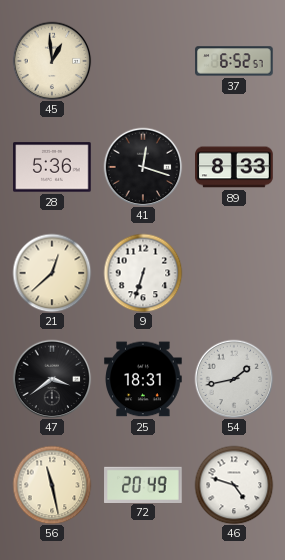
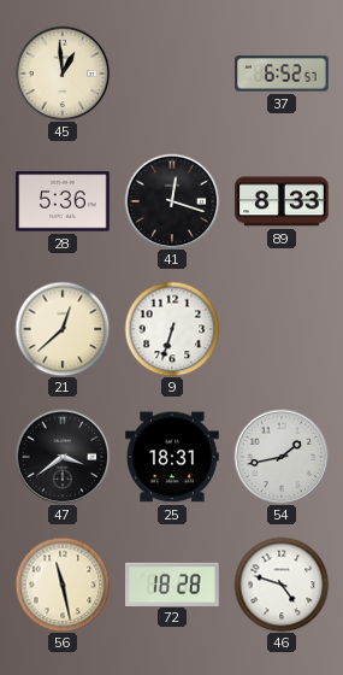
72: 20:49 -> 18:28
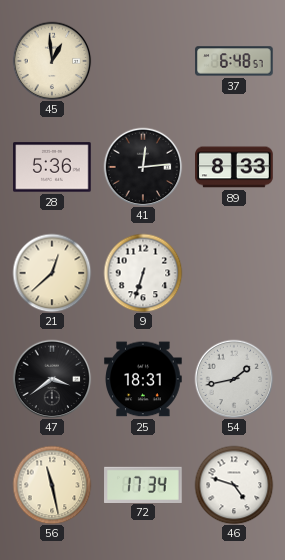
37: 6:52 -> 6:48
41: 12:18 -> 12:14
72: 18:28 -> 17:34
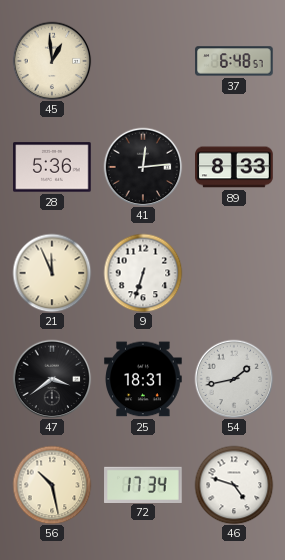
21: 12:38 -> 11:56
56: 11:28 -> 10:28
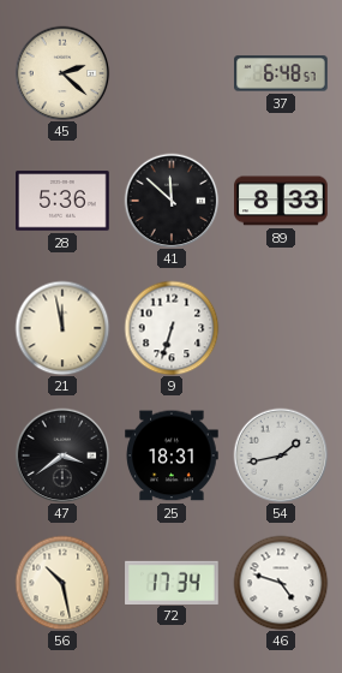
45: 12:59 -> 2:22
41: 12:14 -> 11:52
21: 11:56 -> 11:58
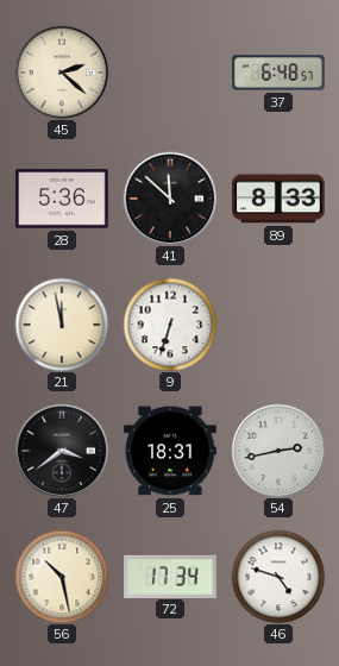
54: 1:43 -> 2:43
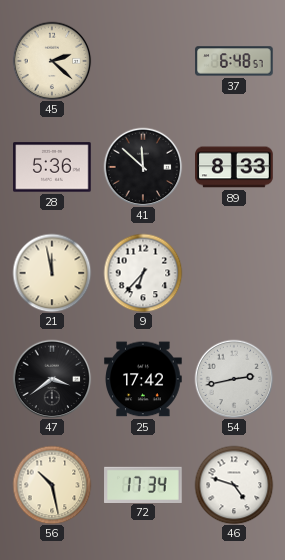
9: 6:33 -> 6:37
25: 18:31 -> 17:42
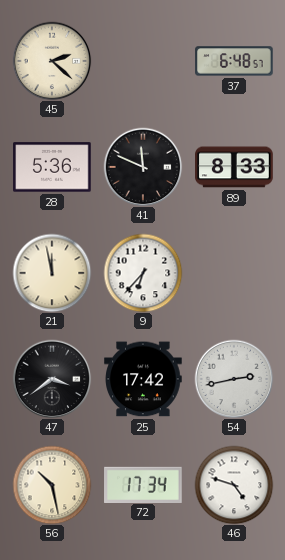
41: 11:52 -> 11:49
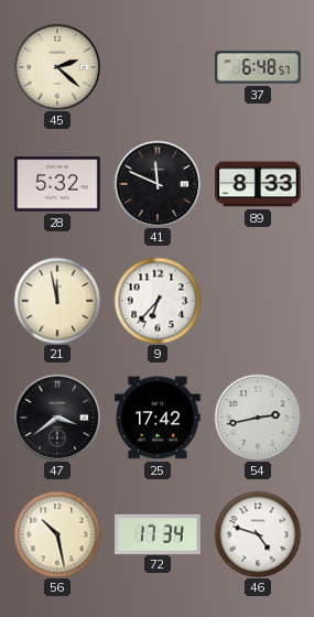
28: 5:36 -> 5:32
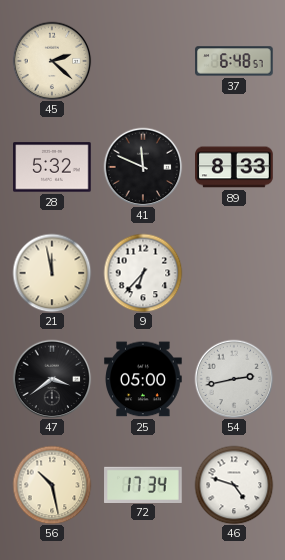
25: 17:42 -> 05:00
